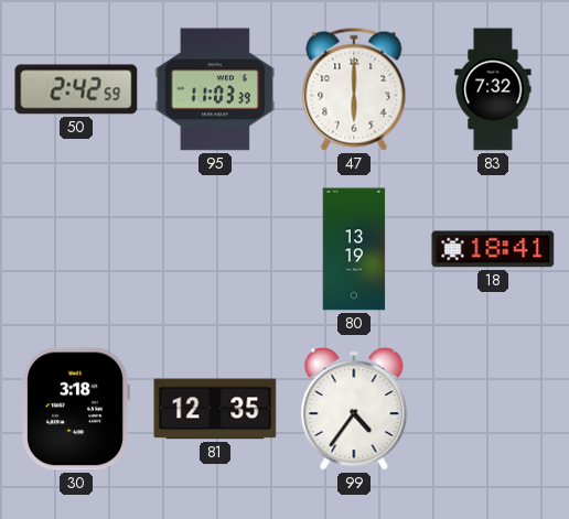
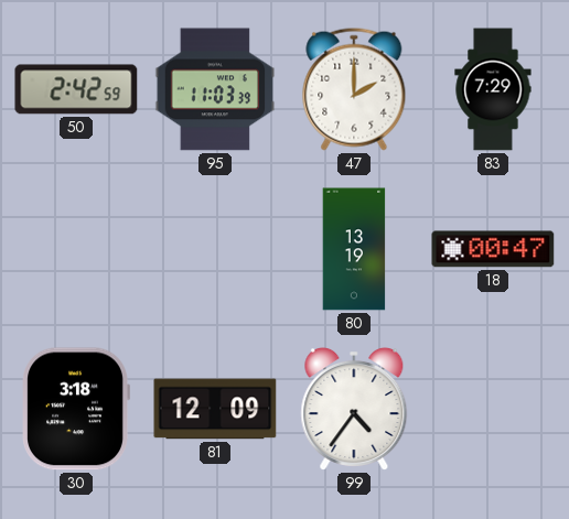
47: 6:00 -> 2:00
83: 7:32 -> 7:29
18: 18:41 -> 00:47
81: 12:35 -> 12:09
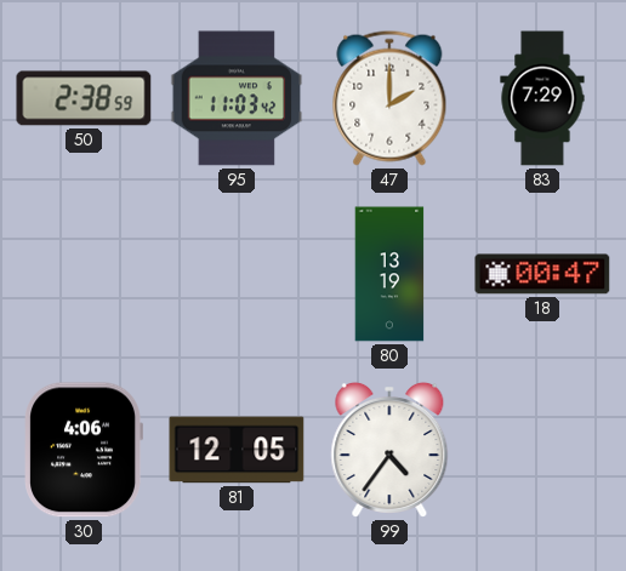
50: 2:42 -> 2:38
95: 11:03:39 -> 11:03:42
30: 3:18 -> 4:06
81: 12:09 -> 12:05
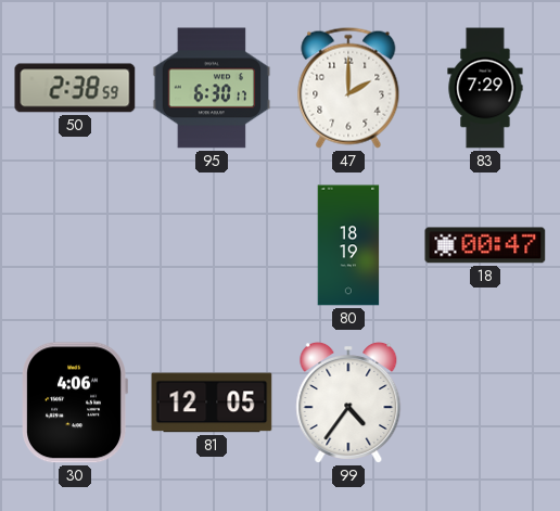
95: 11:03 -> 6:30
80: 13:19 -> 18:19
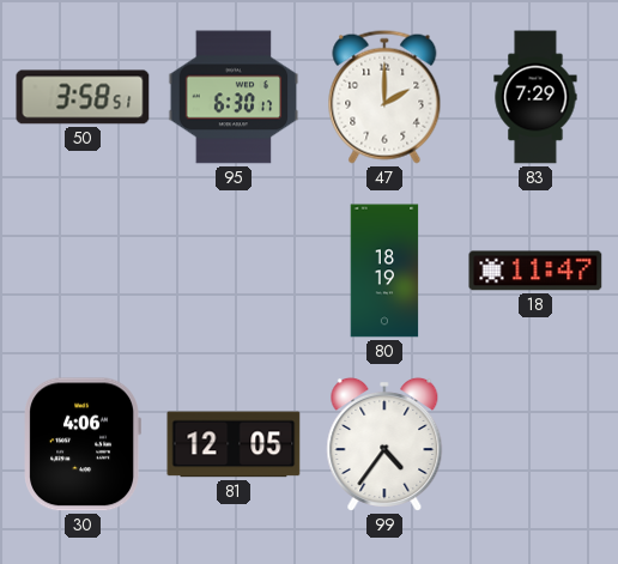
50: 2:38 -> 3:58
18: 00:47 -> 11:47
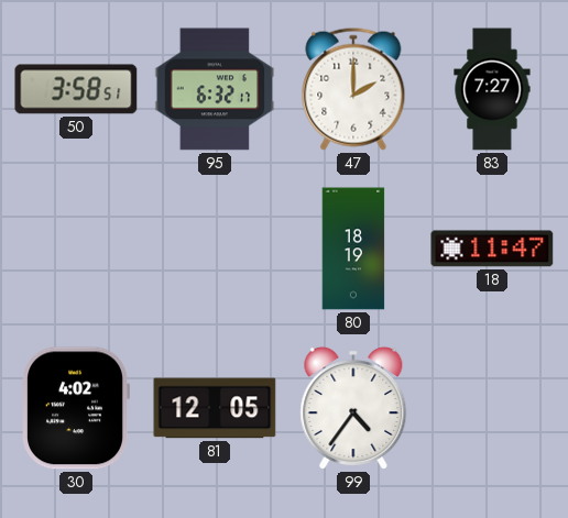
95: 6:30 -> 6:32
83: 7:29 -> 7:27
30: 4:06 -> 4:02
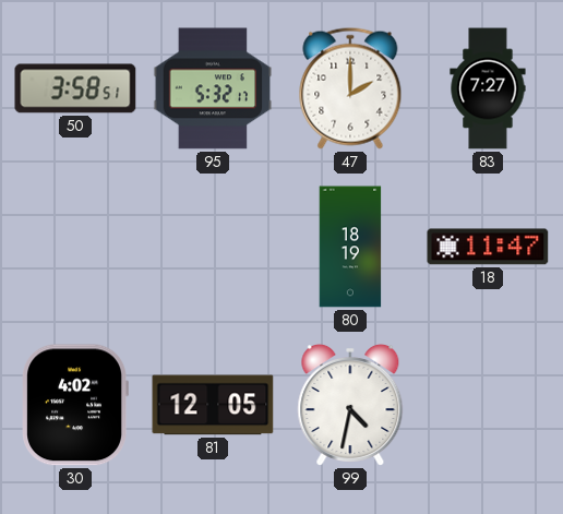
95: 6:32 -> 5:32
99: 4:36 -> 4:32
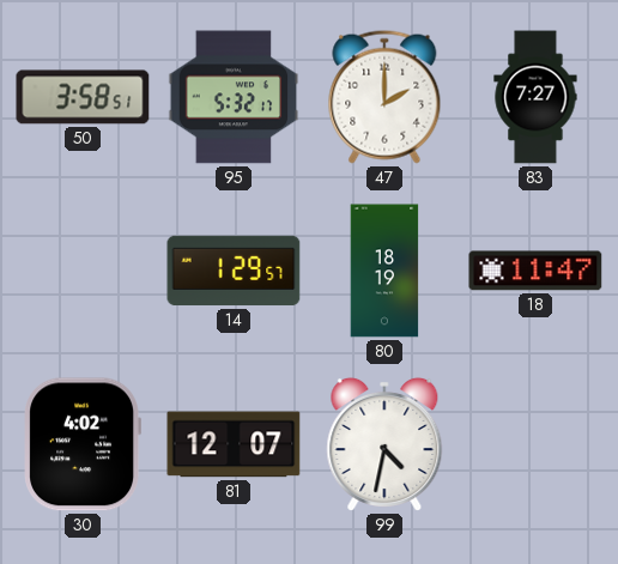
14: none -> 1:29
81: 12:05 -> 12:07
